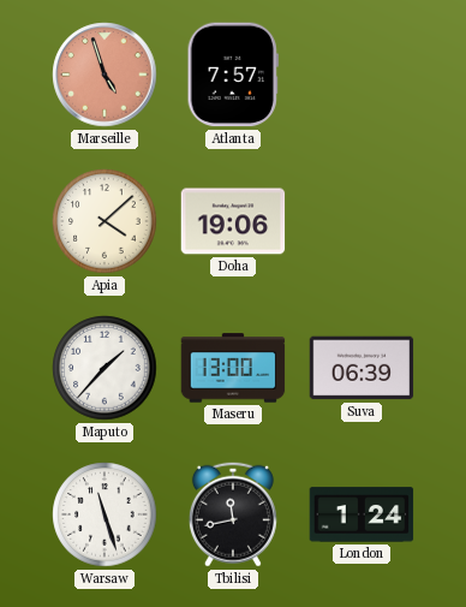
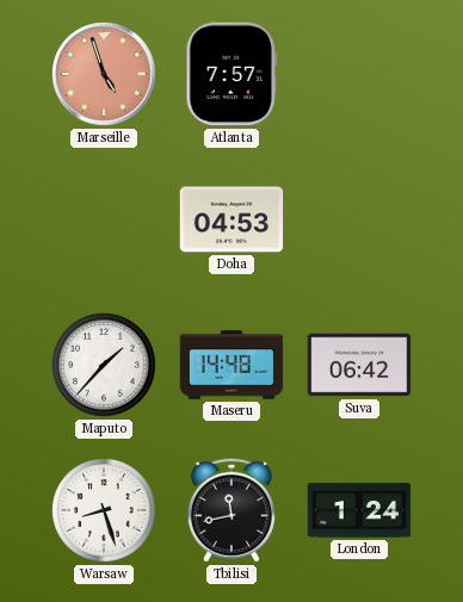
Apia: 4:08 -> none
Doha: 19:06 -> 04:53
Maseru: 13:00 -> 14:48
Suva: 06:39 -> 06:42
Warsaw: 11:27 -> 8:27
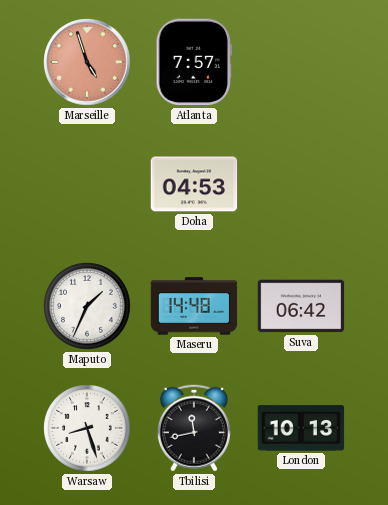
Maputo: 1:37 -> 1:34
London: 1:24 -> 10:13
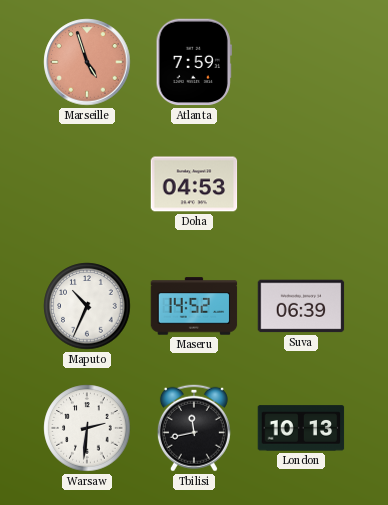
Atlanta: 7:57 -> 7:59
Maputo: 1:34 -> 10:34
Maseru: 14:48 -> 14:52
Suva: 06:42 -> 06:39
Warsaw: 8:27 -> 2:31
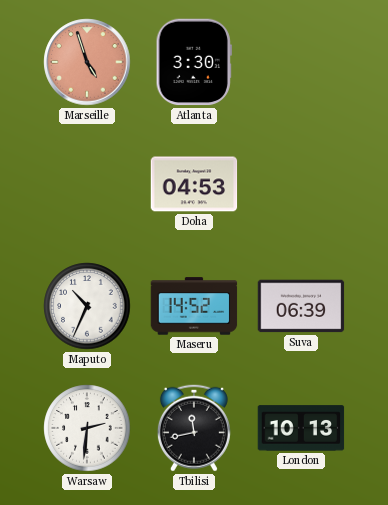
Atlanta: 7:59 -> 3:30
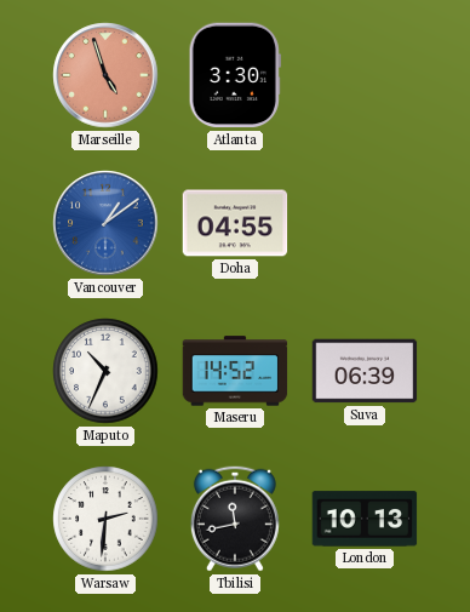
Vancouver: none -> 1:09
Doha: 04:53 -> 04:55
